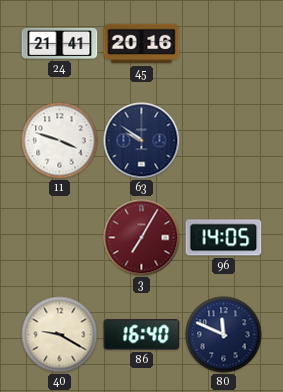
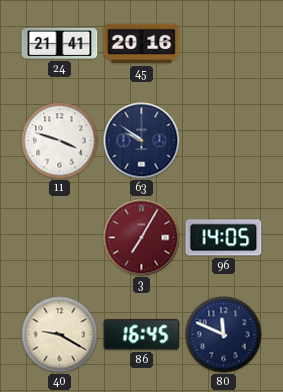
86: 16:40 -> 16:45
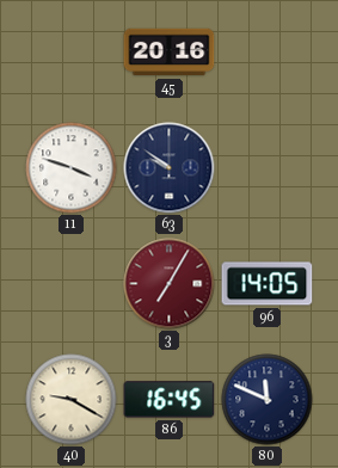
24: 21:41 -> none
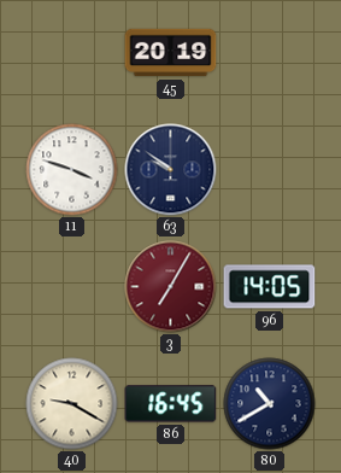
45: 20:16 -> 20:19
80: 11:49 -> 10:40
